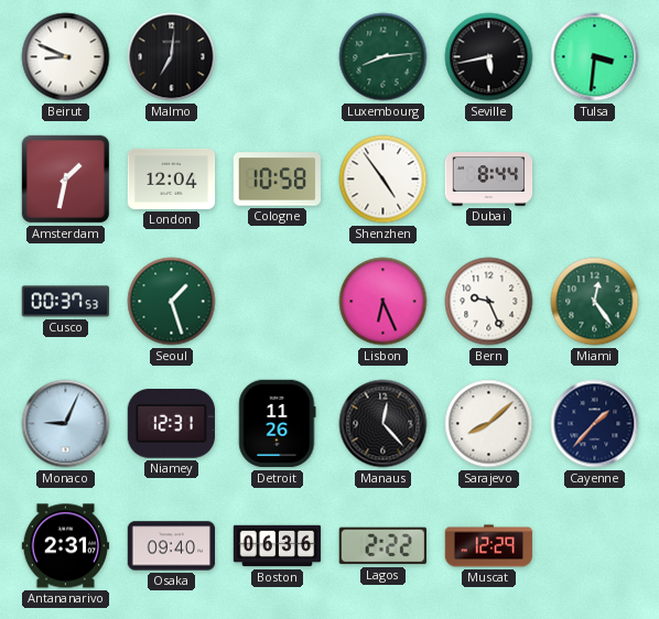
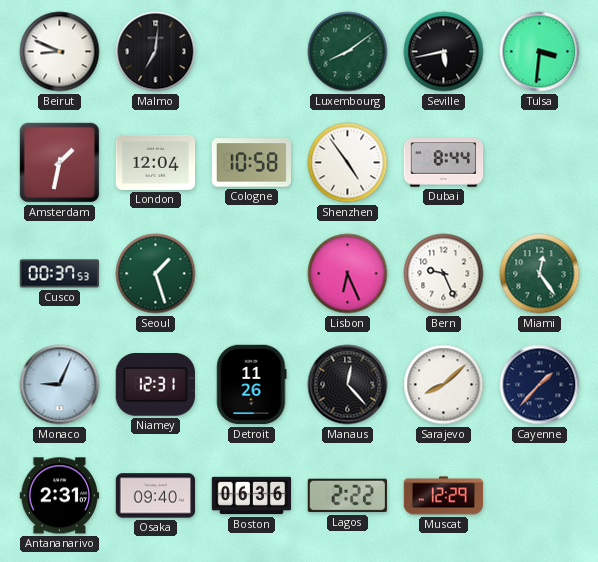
Luxembourg: 8:14 -> 8:09
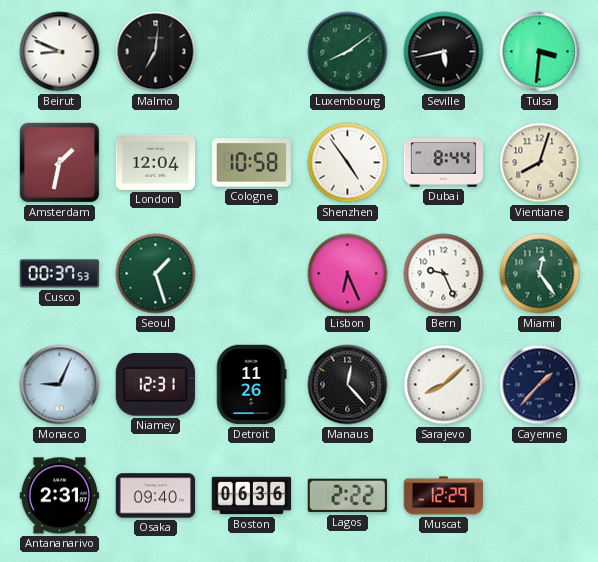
Vientiane: none -> 8:03
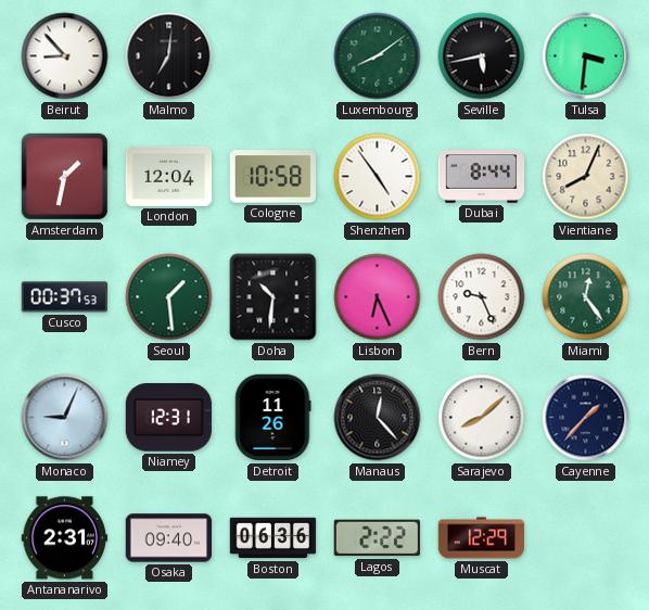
Beirut: 8:49 -> 8:53
Vientiane: 8:03 -> 8:04
Seoul: 1:27 -> 1:29
Doha: none -> 10:31
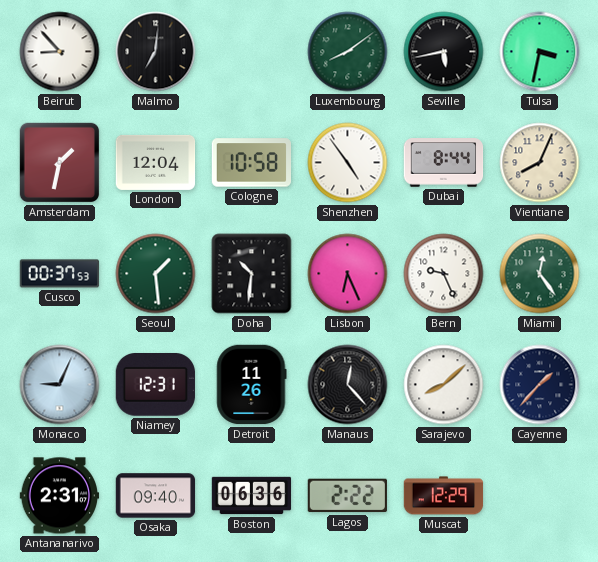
Tulsa: 3:31 -> 3:32
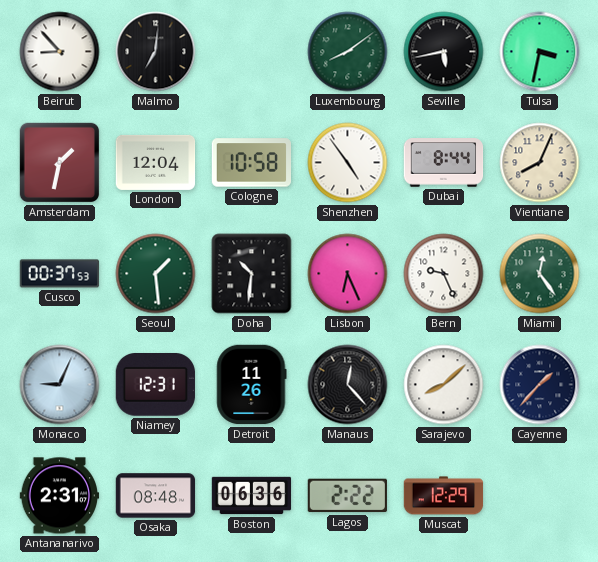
Osaka: 09:40 -> 08:48
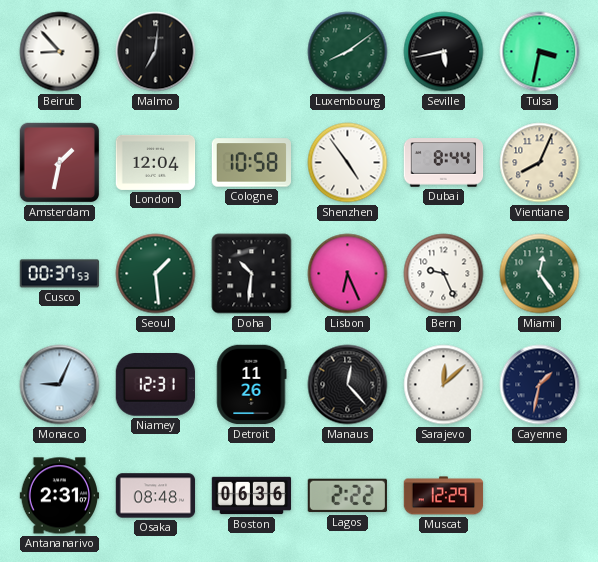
Sarajevo: 8:08 -> 12:08
Cayenne: 1:37 -> 1:32
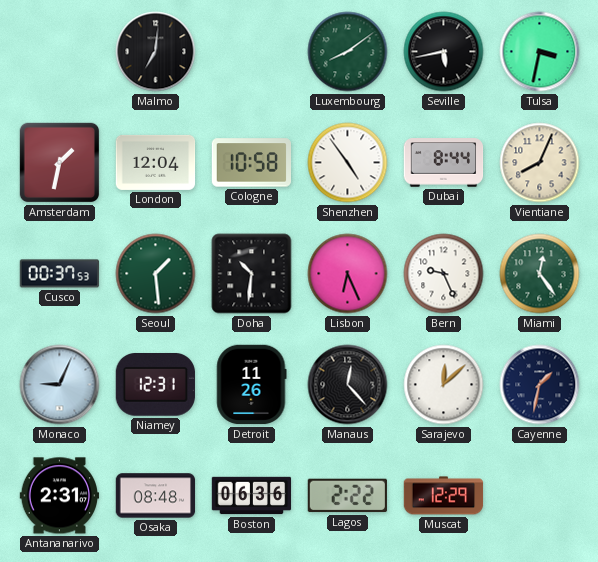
Beirut: 8:53 -> none
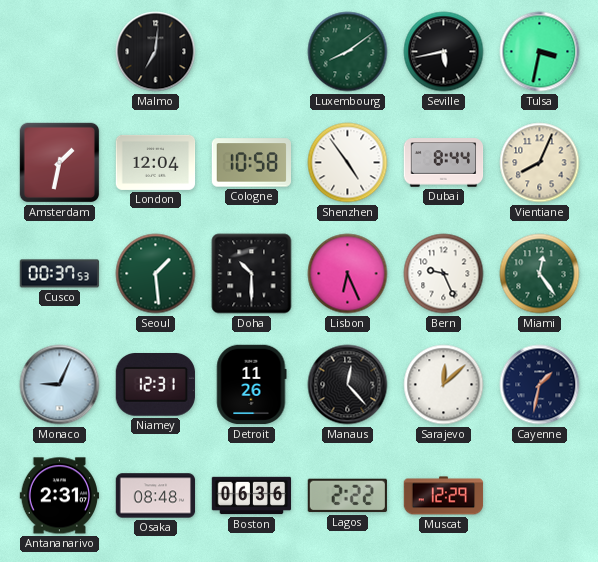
Doha: 10:31 -> 10:30
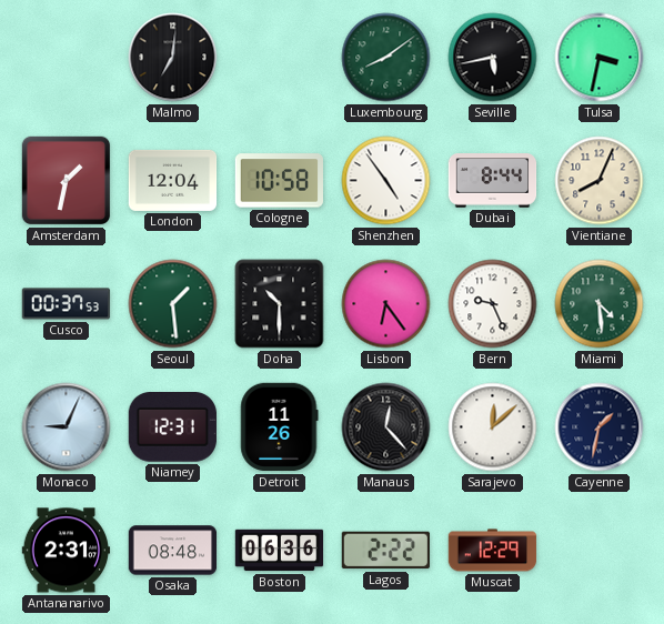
Lisbon: 6:26 -> 6:24
Miami: 12:24 -> 4:29
